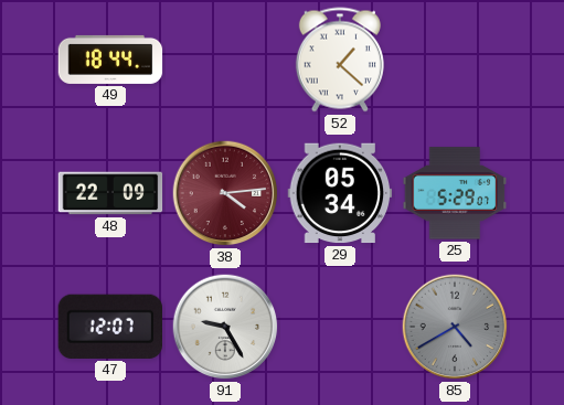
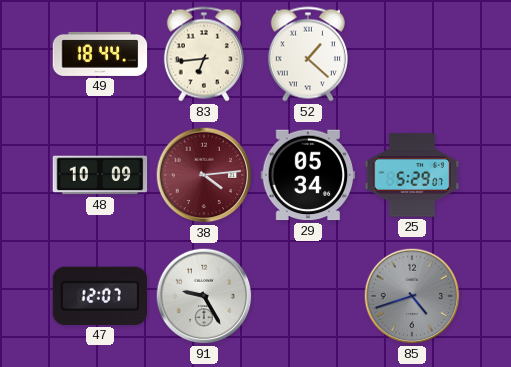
83: none -> 6:44
48: 22:09 -> 10:09
85: 4:40 -> 4:42
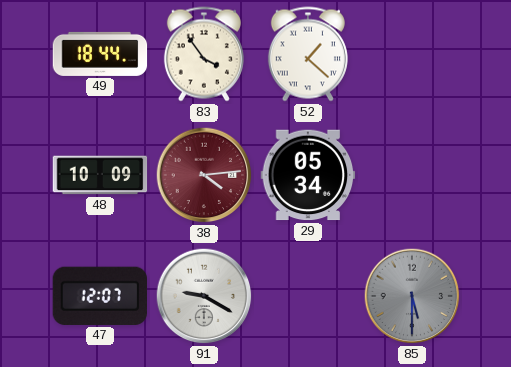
83: 6:44 -> 3:54
25: 5:29 -> none
91: 9:25 -> 9:20
85: 4:42 -> 5:30
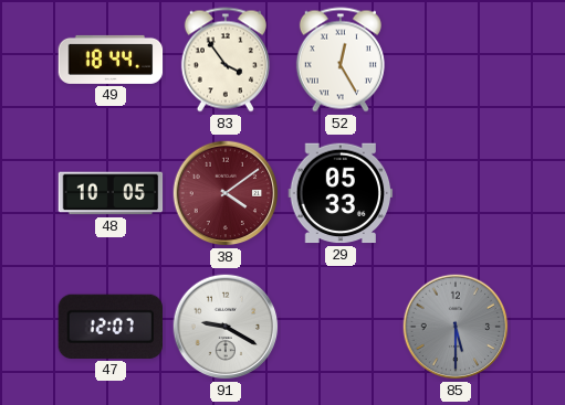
52: 1:22 -> 12:25
48: 10:09 -> 10:05
38: 4:14 -> 4:09
29: 05:34 -> 05:33
